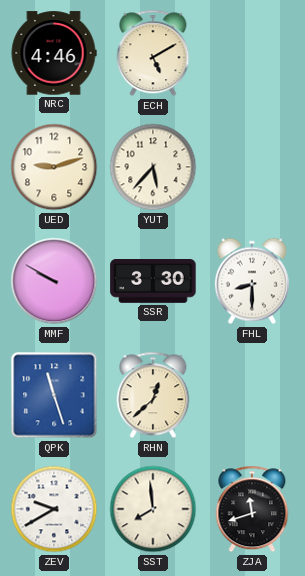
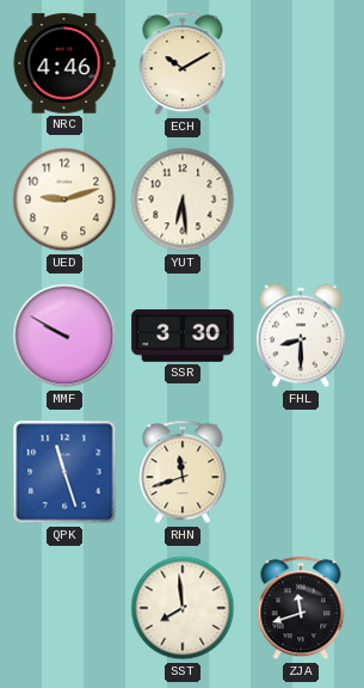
ECH: 5:10 -> 10:10
YUT: 5:37 -> 6:29
RHN: 12:38 -> 11:42
ZEV: 9:40 -> none
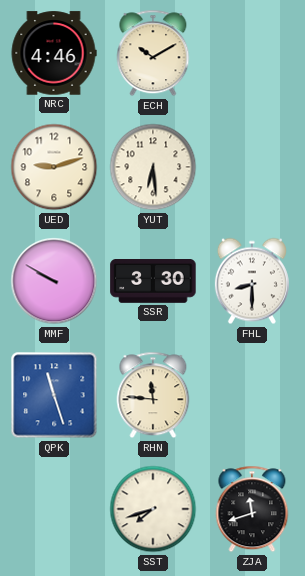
RHN: 11:42 -> 11:46
SST: 7:59 -> 7:42
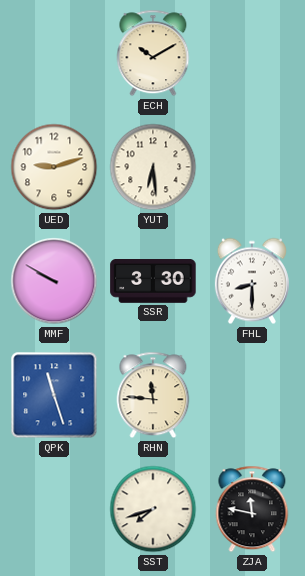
NRC: 4:46 -> none
ZJA: 11:42 -> 11:47
